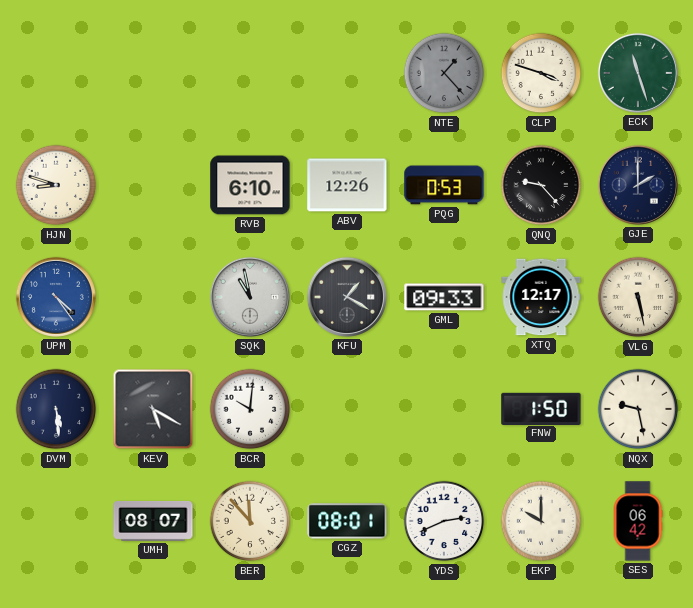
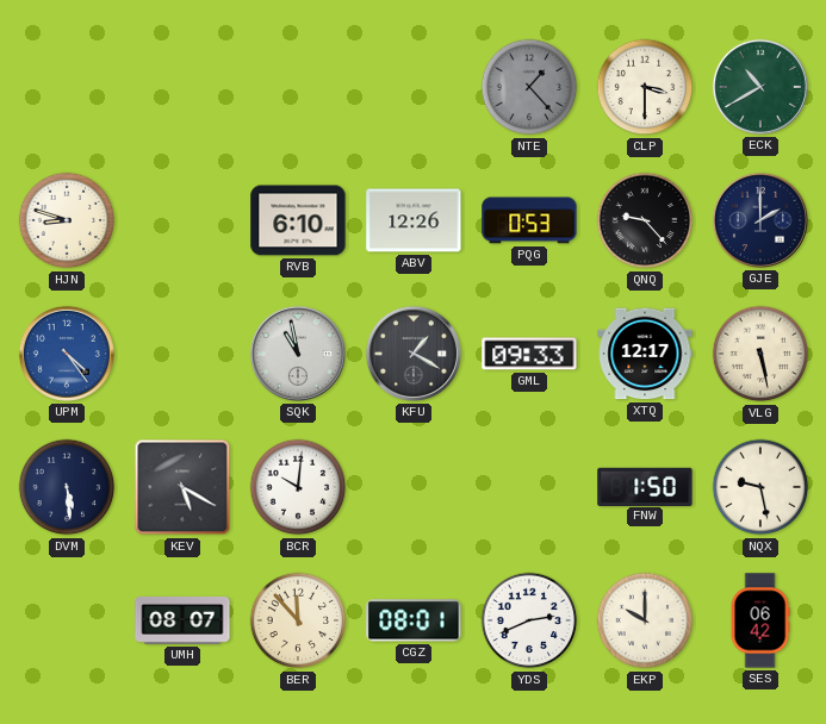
CLP: 3:48 -> 3:30
ECK: 11:27 -> 10:40
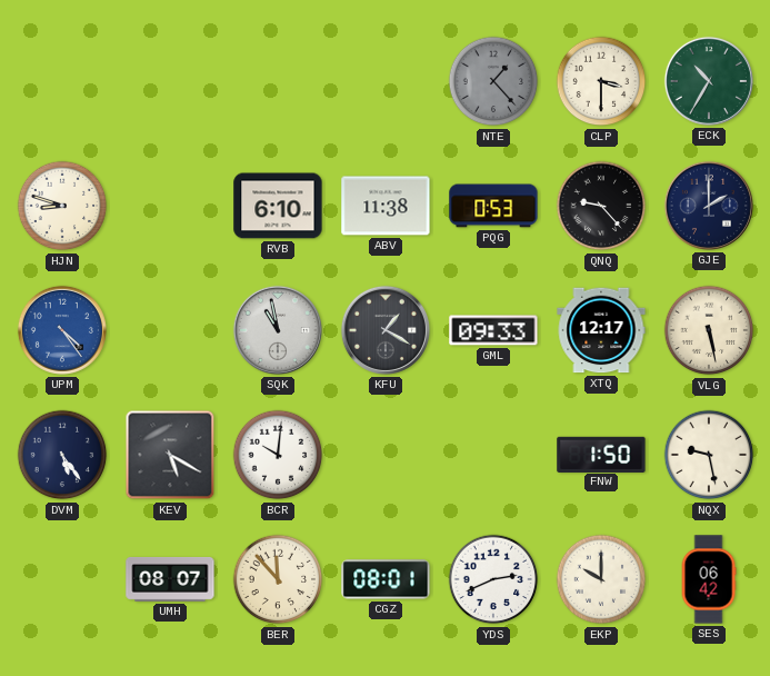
ECK: 10:40 -> 10:35
ABV: 12:26 -> 11:38
DVM: 5:29 -> 5:24
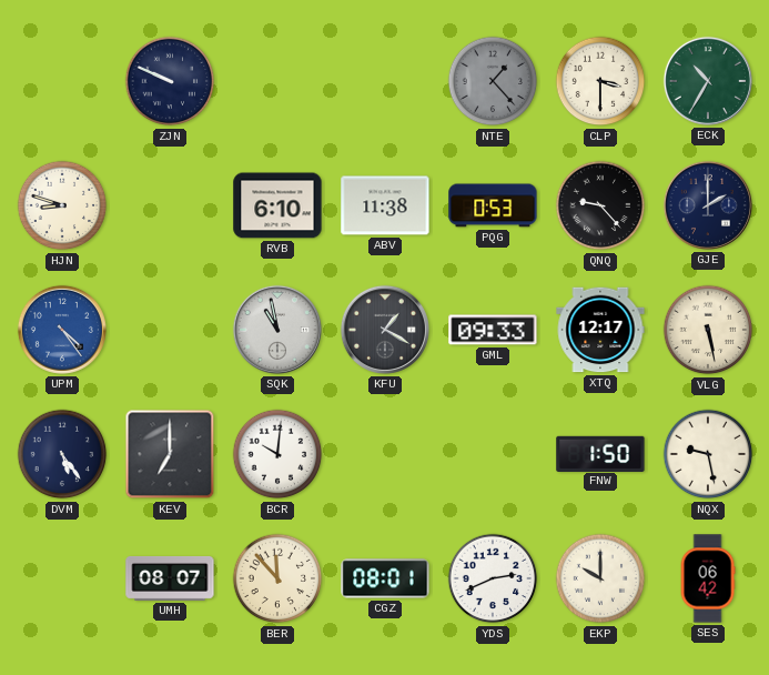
ZJN: none -> 9:49
KEV: 5:20 -> 7:00
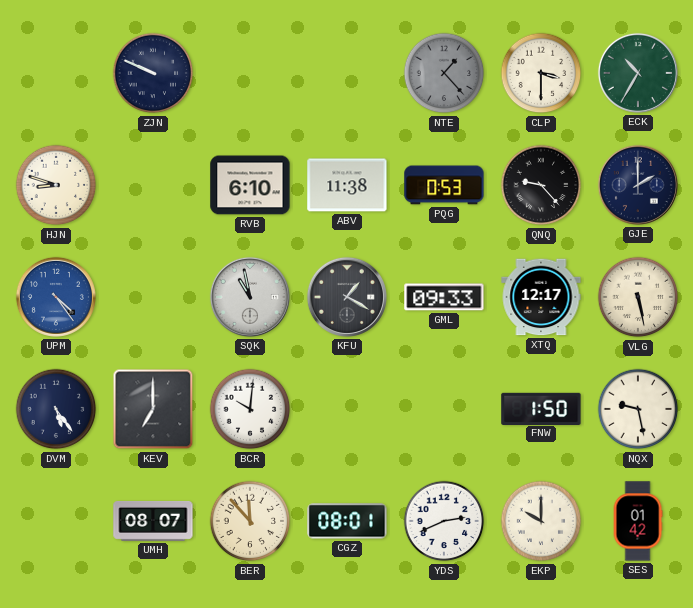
SES: 06:42 -> 01:42
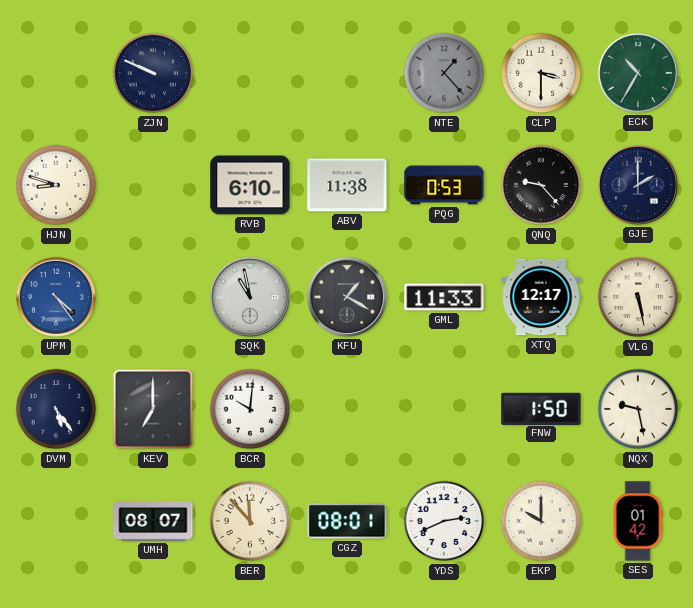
GML: 09:33 -> 11:33
